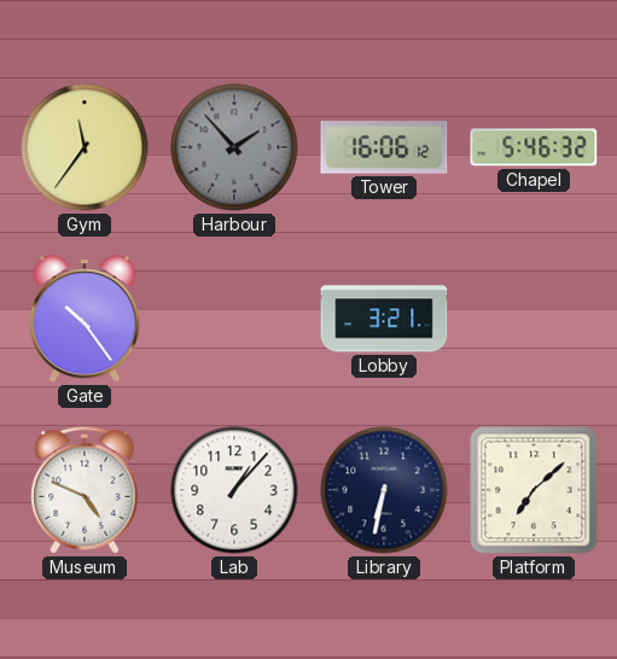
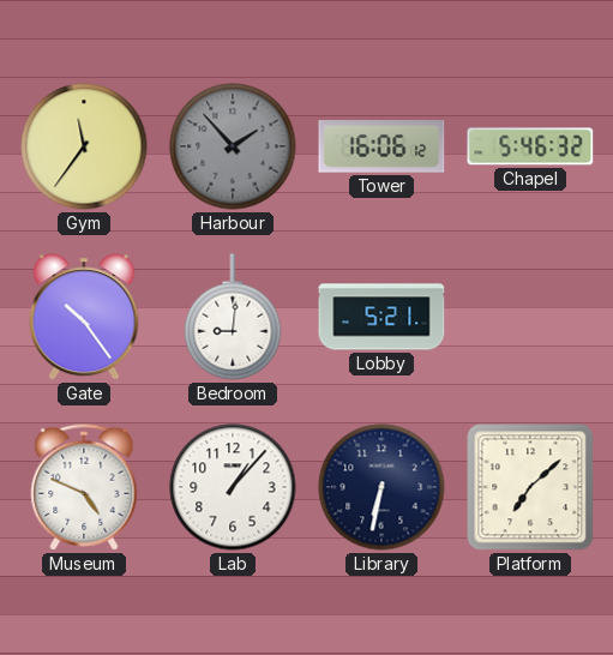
Bedroom: none -> 9:01
Lobby: 3:21 -> 5:21
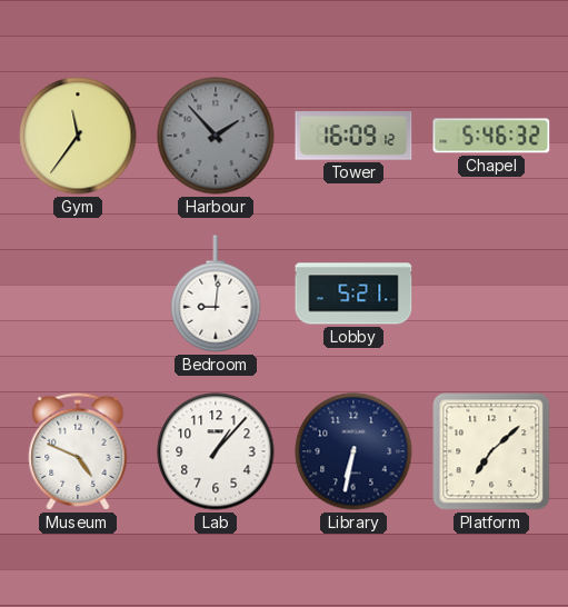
Tower: 16:06 -> 16:09
Gate: 10:24 -> none
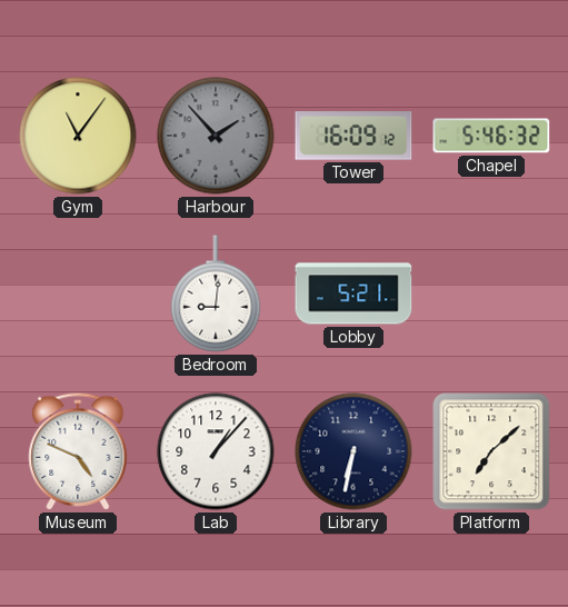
Gym: 11:36 -> 11:06
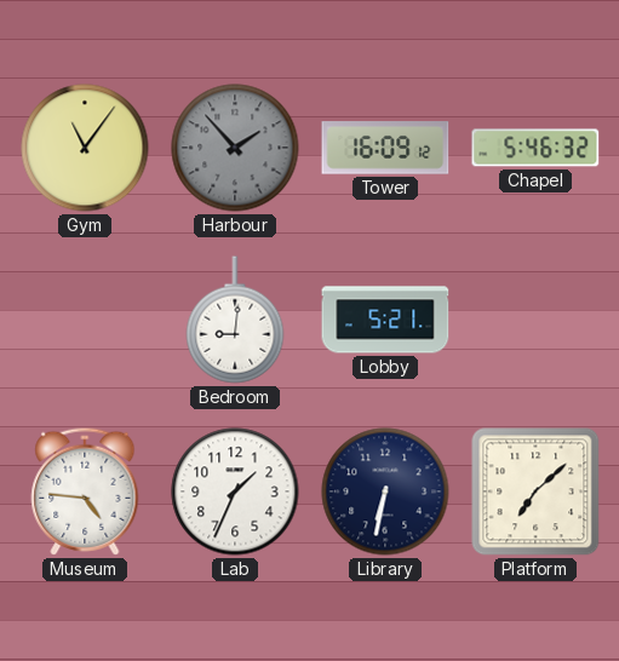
Museum: 4:49 -> 4:46
Lab: 1:07 -> 1:34
